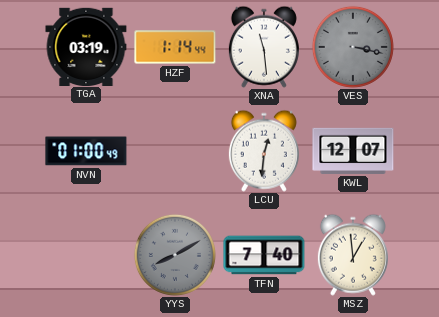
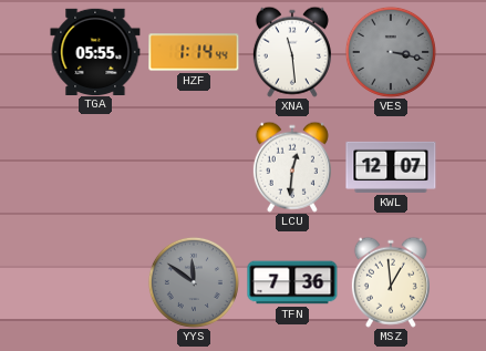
TGA: 03:19 -> 05:55
NVN: 01:00 -> none
YYS: 8:10 -> 11:51
TFN: 7:40 -> 7:36
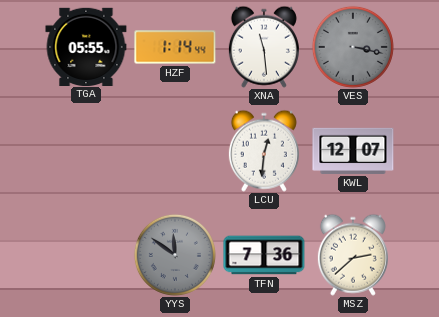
MSZ: 12:59 -> 2:38
